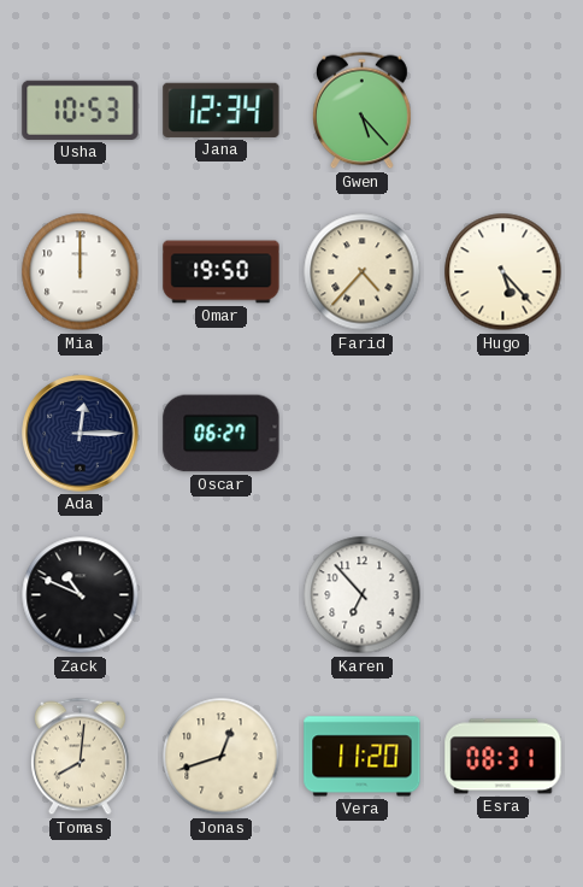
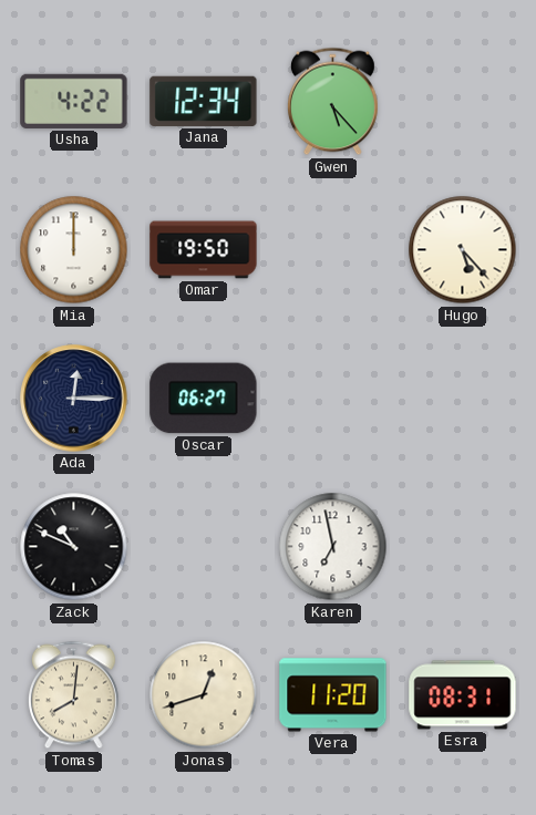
Usha: 10:53 -> 4:22
Farid: 4:37 -> none
Karen: 6:53 -> 6:58
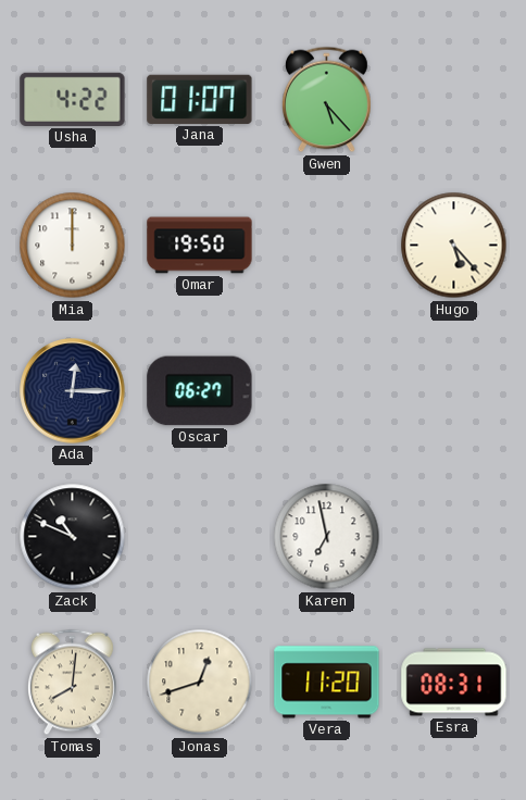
Jana: 12:34 -> 01:07
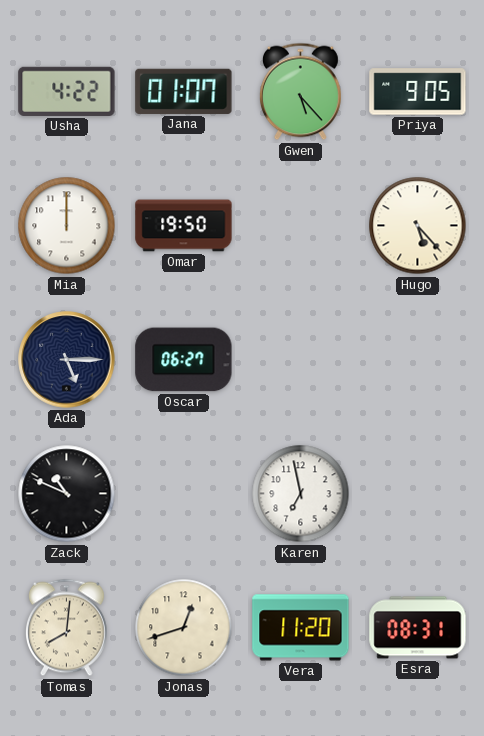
Priya: none -> 9:05
Ada: 12:15 -> 5:15
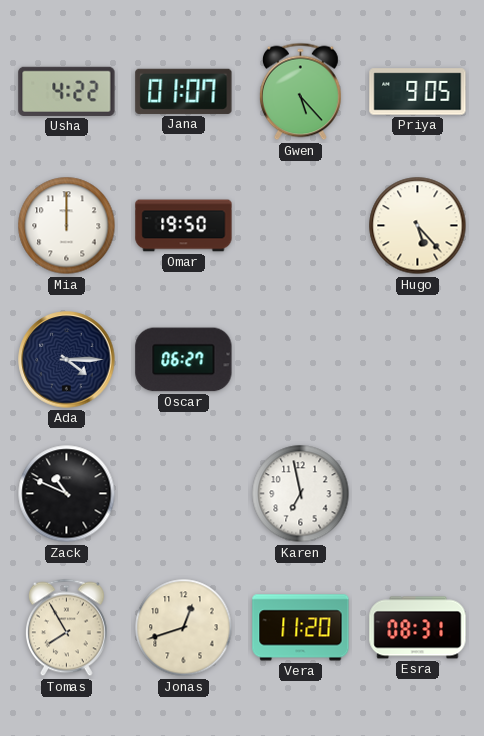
Ada: 5:15 -> 4:15
Tomas: 8:01 -> 7:55
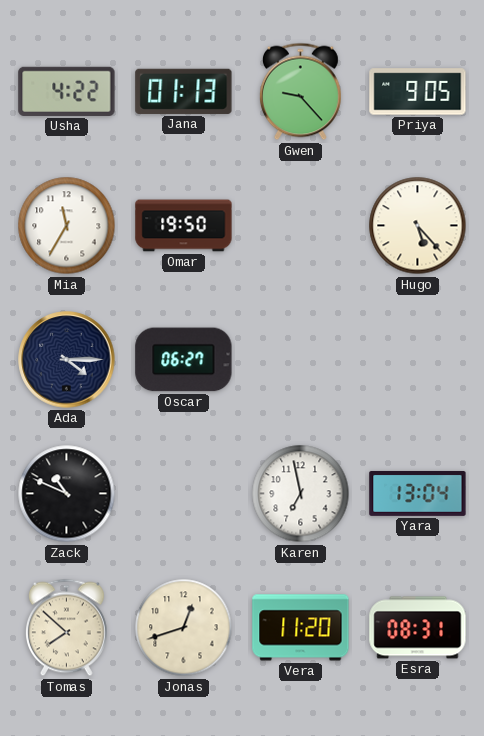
Jana: 01:07 -> 01:13
Gwen: 5:23 -> 9:23
Mia: 12:00 -> 11:35
Yara: none -> 13:04
Tomas: 7:55 -> 7:52
